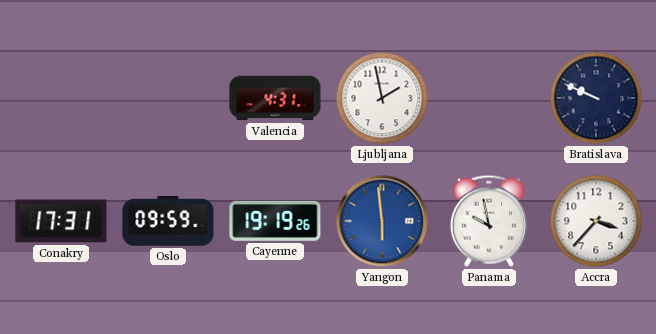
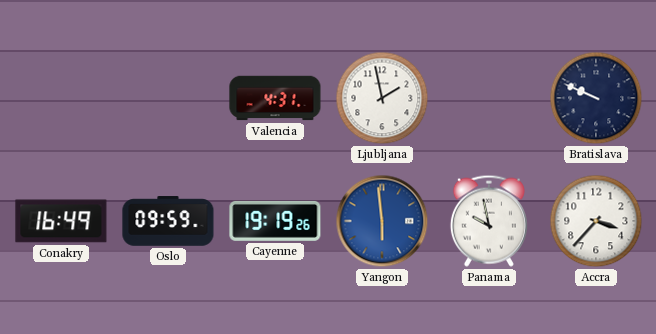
Conakry: 17:31 -> 16:49
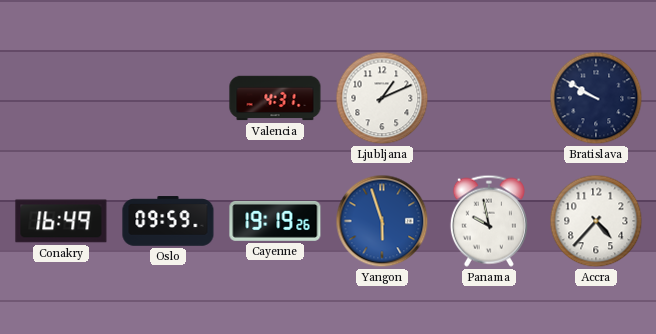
Ljubljana: 1:58 -> 1:11
Bratislava: 9:49 -> 9:50
Yangon: 5:59 -> 5:57
Accra: 3:37 -> 4:37
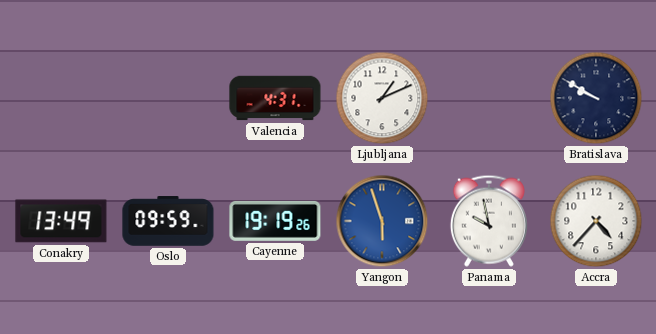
Conakry: 16:49 -> 13:49
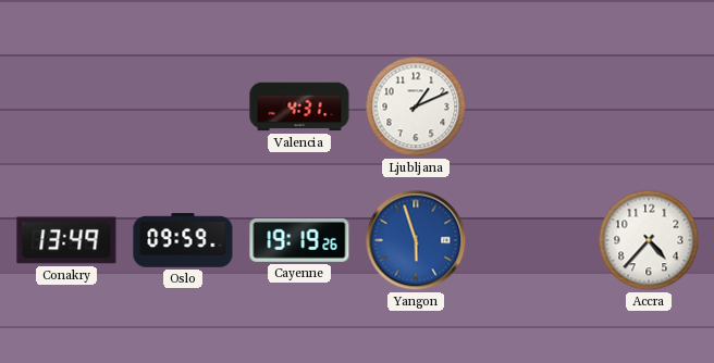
Bratislava: 9:50 -> none
Panama: 9:58 -> none
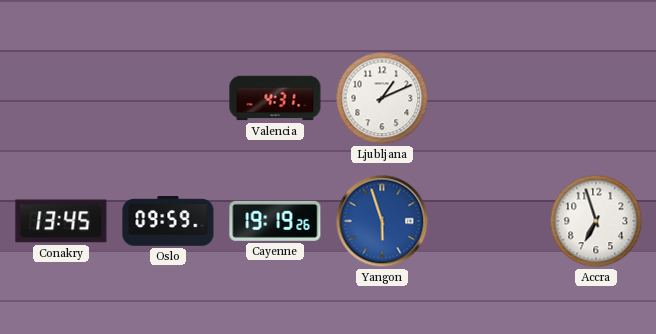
Conakry: 13:49 -> 13:45
Accra: 4:37 -> 6:57
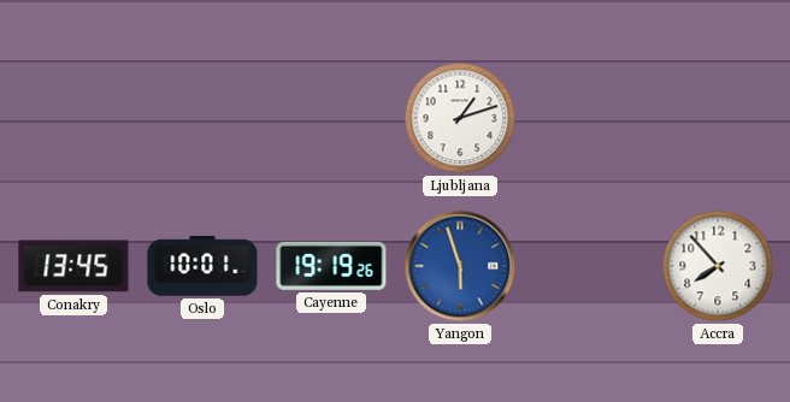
Valencia: 4:31 -> none
Ljubljana: 1:11 -> 1:12
Oslo: 09:59 -> 10:01
Accra: 6:57 -> 7:53
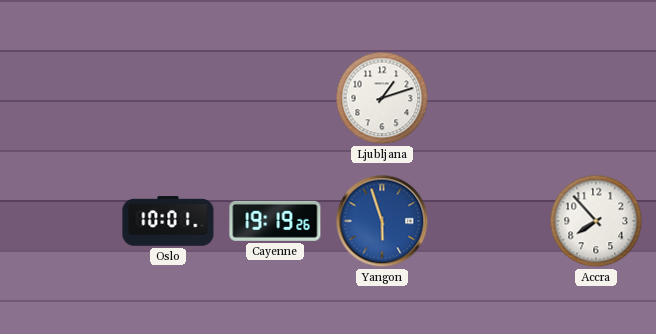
Conakry: 13:45 -> none
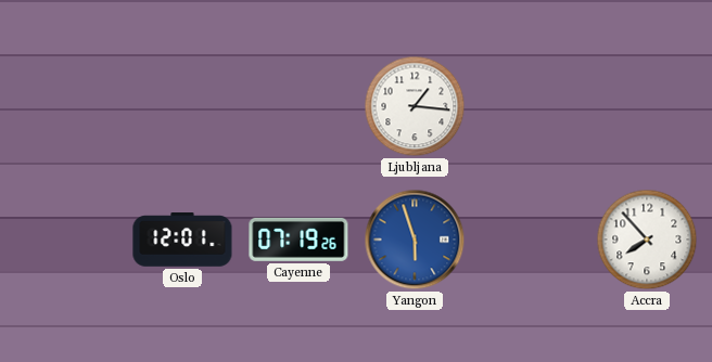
Ljubljana: 1:12 -> 1:16
Oslo: 10:01 -> 12:01
Cayenne: 19:19 -> 07:19
